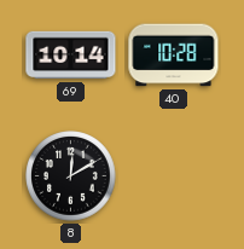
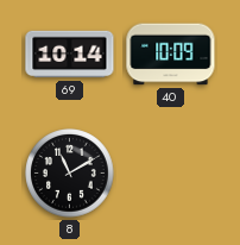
40: 10:28 -> 10:09
8: 12:10 -> 11:10
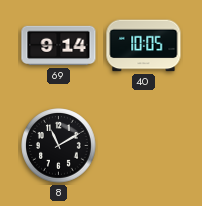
69: 10:14 -> 9:14
40: 10:09 -> 10:05
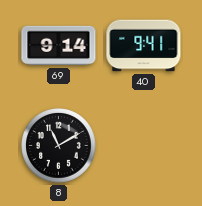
40: 10:05 -> 9:41
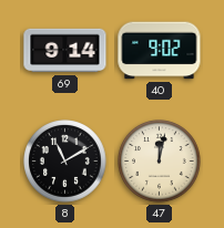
40: 9:41 -> 9:02
47: none -> 12:02
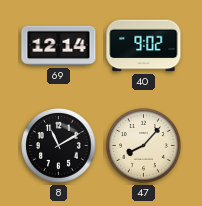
69: 9:14 -> 12:14
47: 12:02 -> 8:07
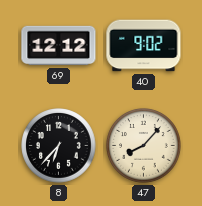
69: 12:14 -> 12:12
8: 11:10 -> 6:37
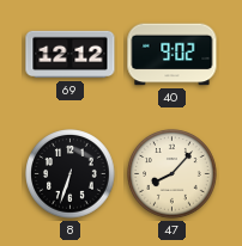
8: 6:37 -> 6:33
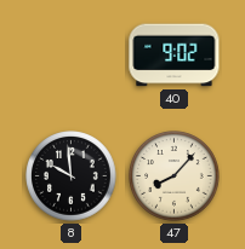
69: 12:12 -> none
8: 6:33 -> 9:59
